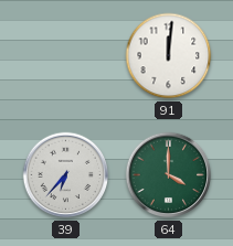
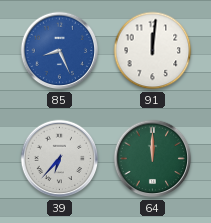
85: none -> 8:26
64: 4:00 -> 12:00
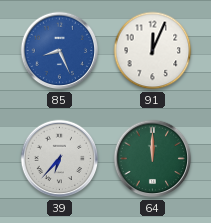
91: 12:01 -> 12:04
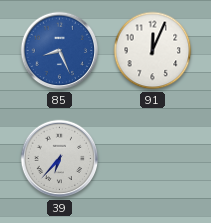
64: 12:00 -> none
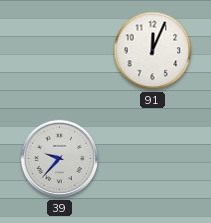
85: 8:26 -> none
39: 6:37 -> 9:37
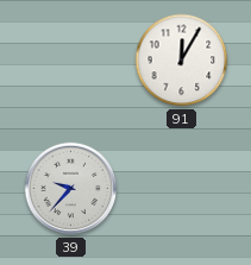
91: 12:04 -> 12:05
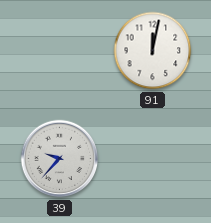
91: 12:05 -> 12:02
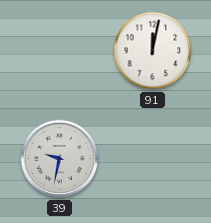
39: 9:37 -> 9:32
